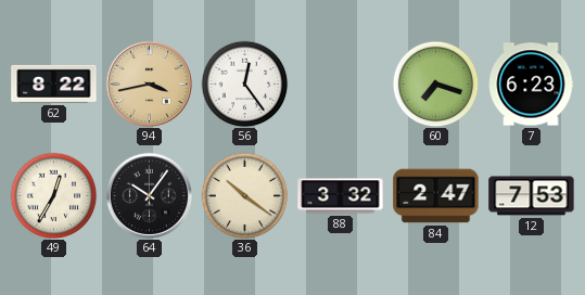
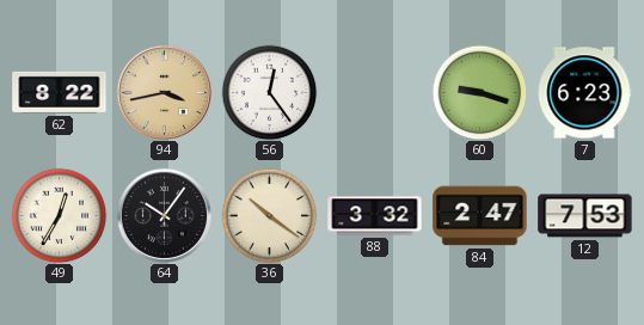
60: 7:18 -> 9:18
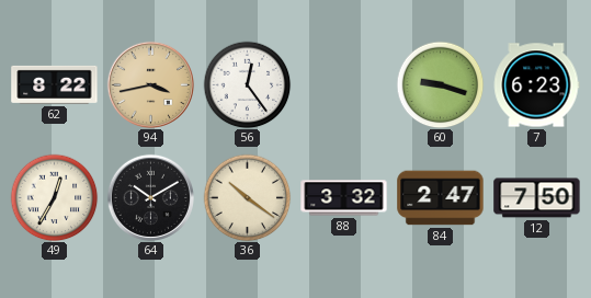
64: 10:06 -> 10:10
12: 7:53 -> 7:50
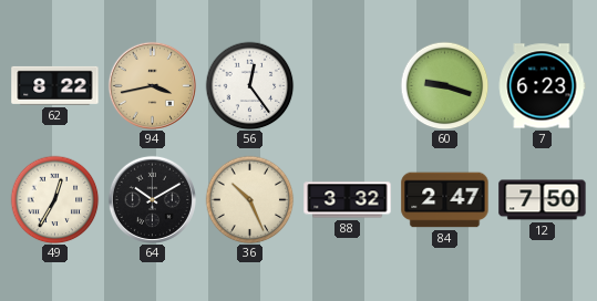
36: 10:21 -> 10:26
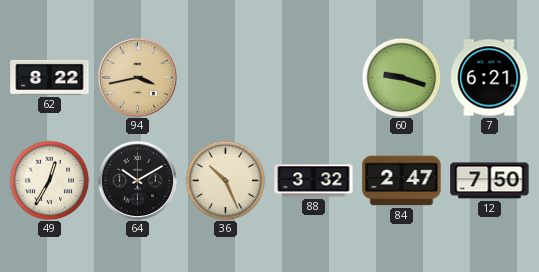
56: 12:24 -> none
7: 6:23 -> 6:21
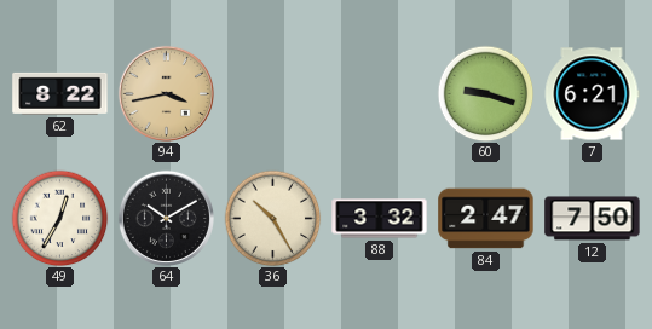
36: 10:26 -> 10:25
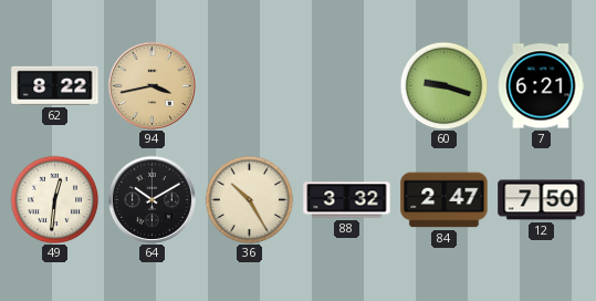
49: 12:35 -> 12:31
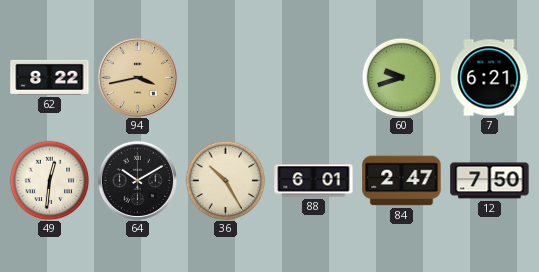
60: 9:18 -> 9:42
88: 3:32 -> 6:01
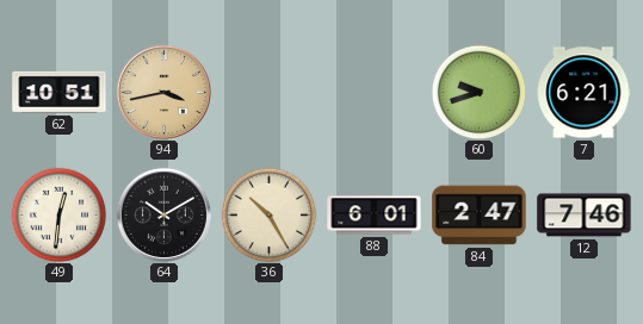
62: 8:22 -> 10:51
12: 7:50 -> 7:46
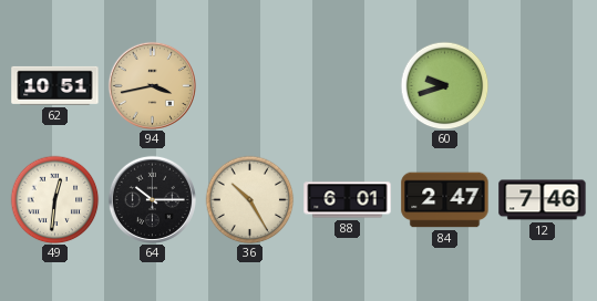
7: 6:21 -> none
64: 10:10 -> 10:15
